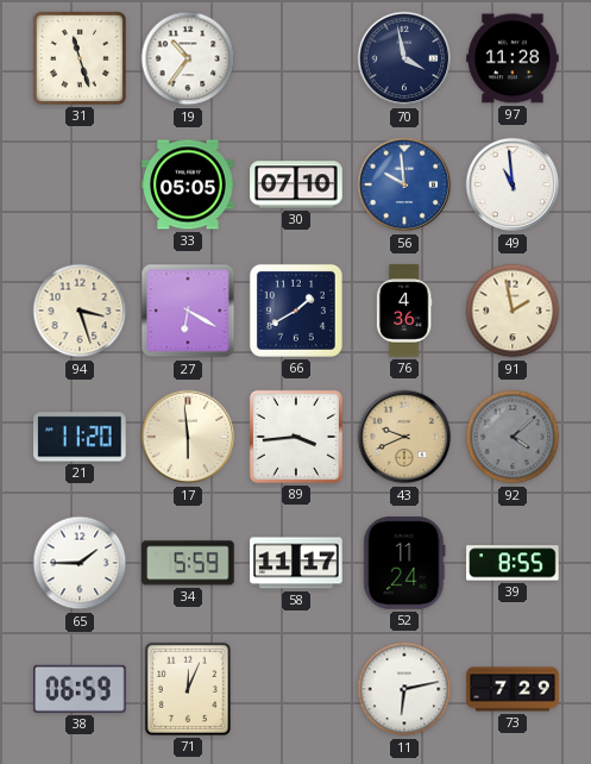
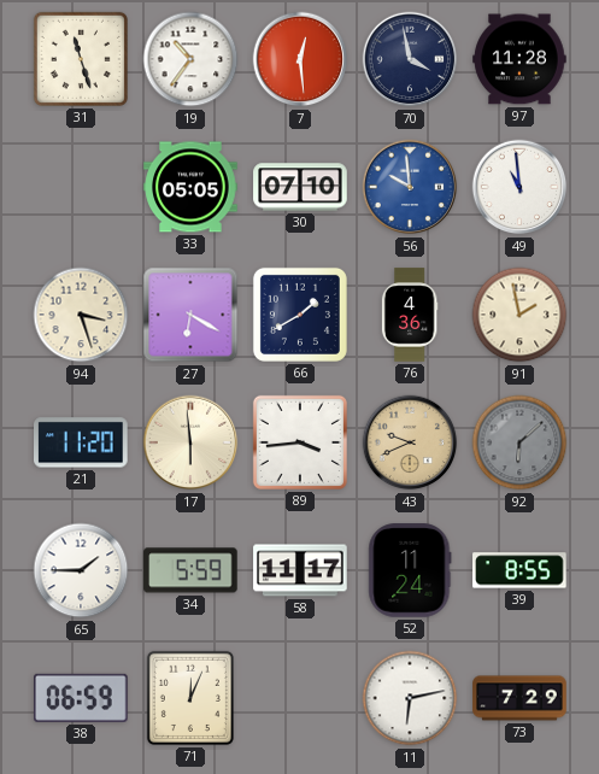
7: none -> 12:29
92: 4:08 -> 6:08
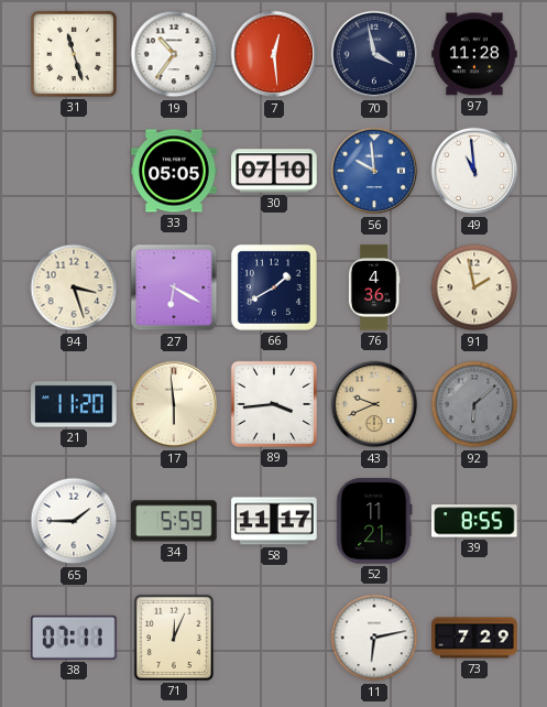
52: 11:24 -> 11:21
38: 06:59 -> 07:11
